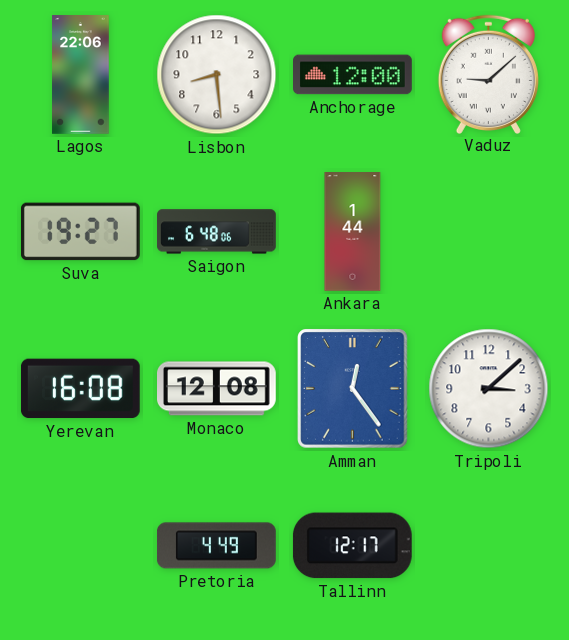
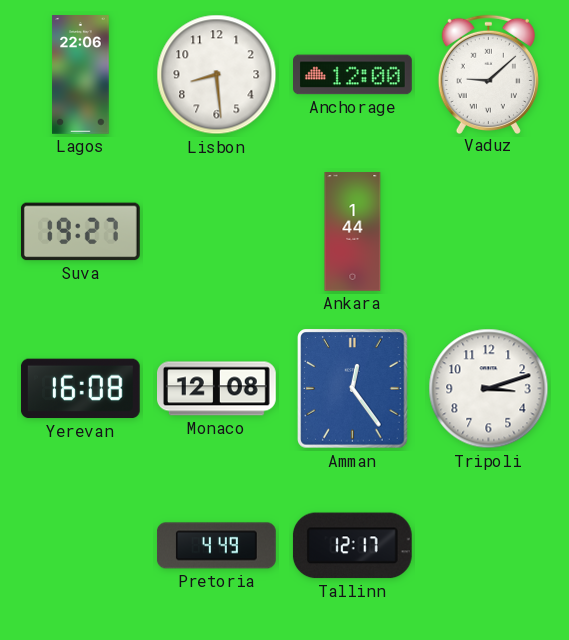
Saigon: 6:48 -> none
Tripoli: 3:08 -> 3:12
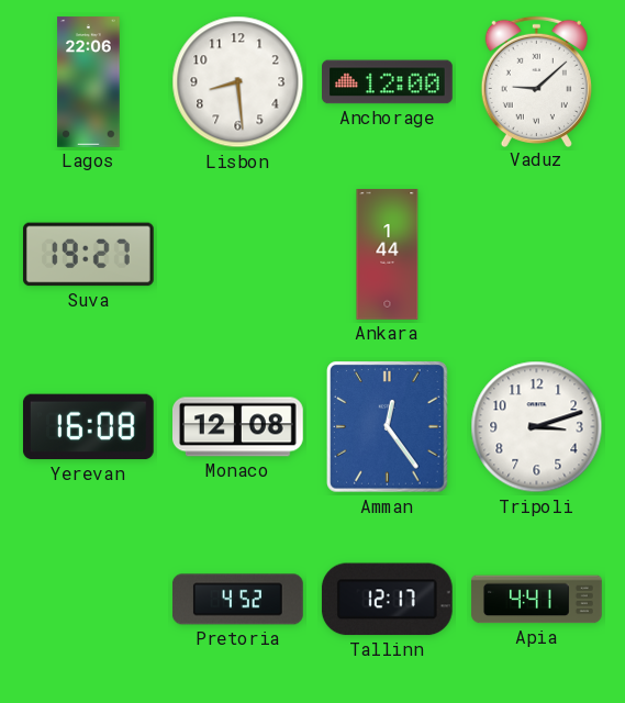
Pretoria: 4:49 -> 4:52
Apia: none -> 4:41
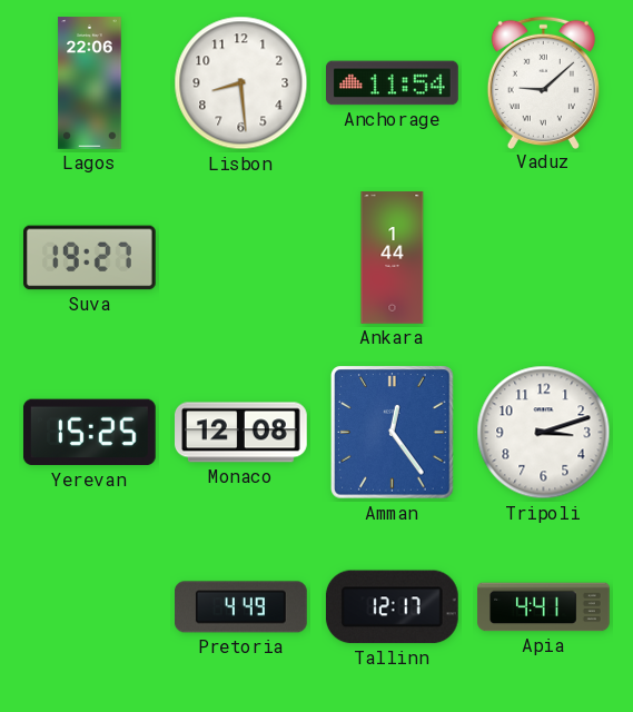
Anchorage: 12:00 -> 11:54
Yerevan: 16:08 -> 15:25
Pretoria: 4:52 -> 4:49
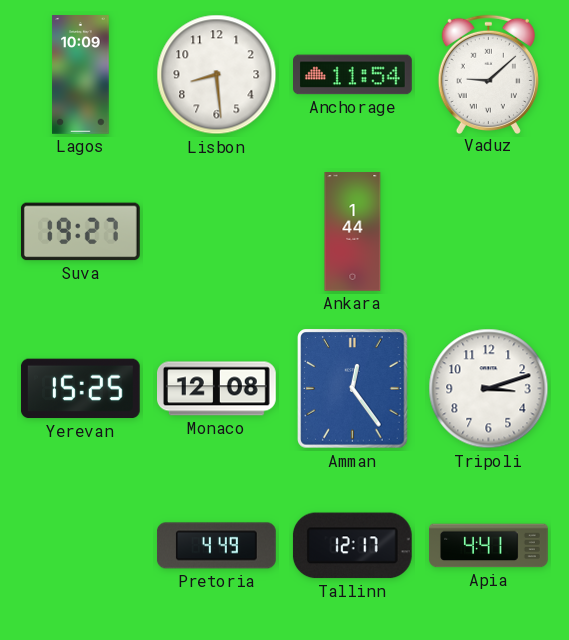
Lagos: 22:06 -> 10:09
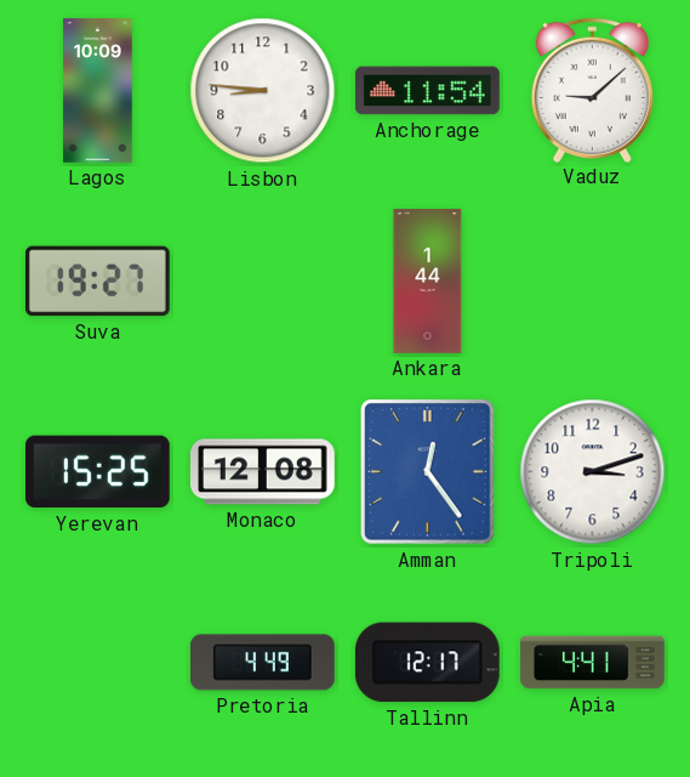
Lisbon: 8:29 -> 8:46
